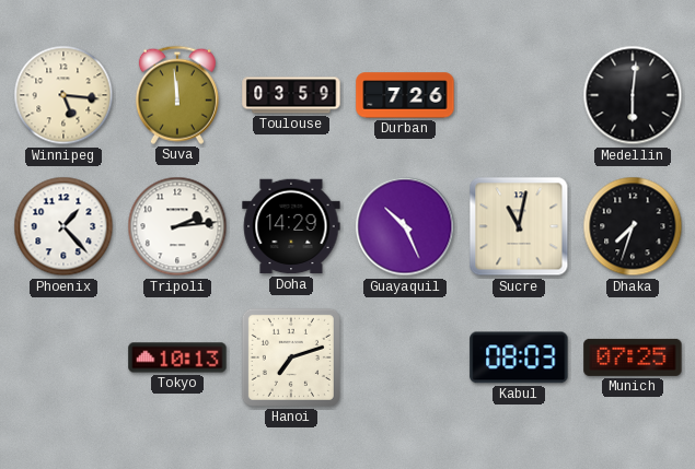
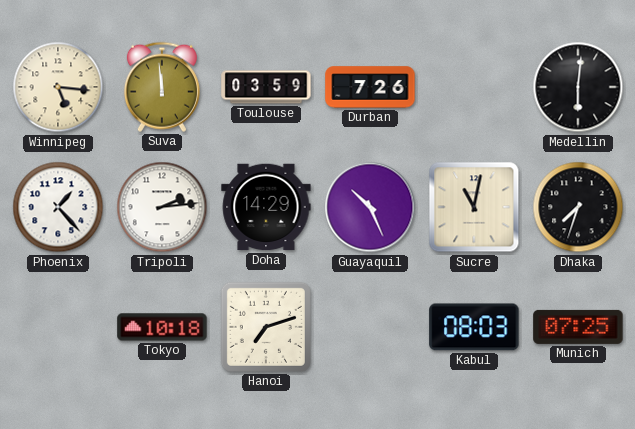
Tokyo: 10:13 -> 10:18
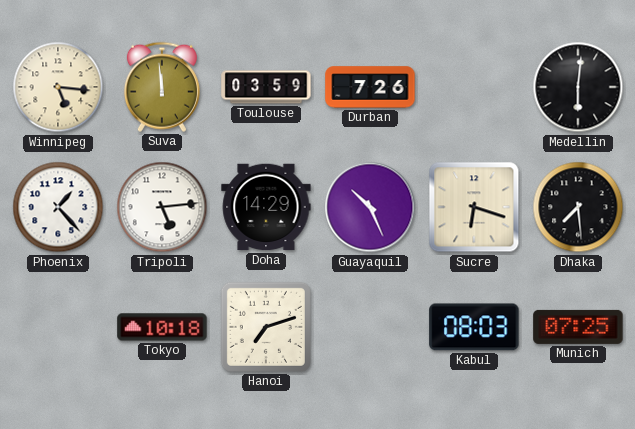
Tripoli: 2:14 -> 5:14
Sucre: 11:02 -> 6:18
Dhaka: 7:33 -> 7:29
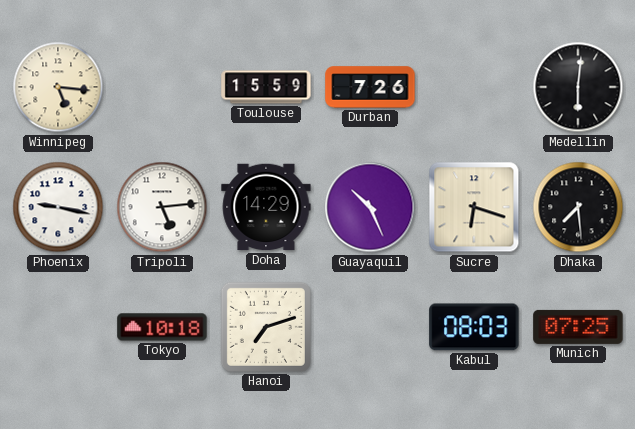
Suva: 11:59 -> none
Toulouse: 03:59 -> 15:59
Phoenix: 1:23 -> 9:17
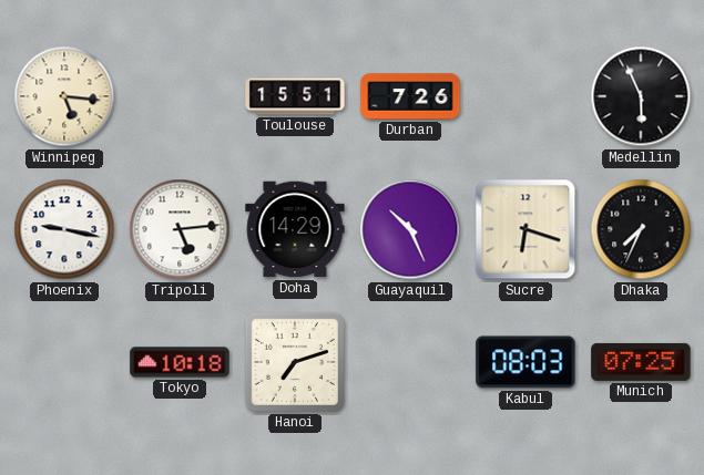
Toulouse: 15:59 -> 15:51
Medellin: 6:01 -> 5:56
Dhaka: 7:29 -> 7:34
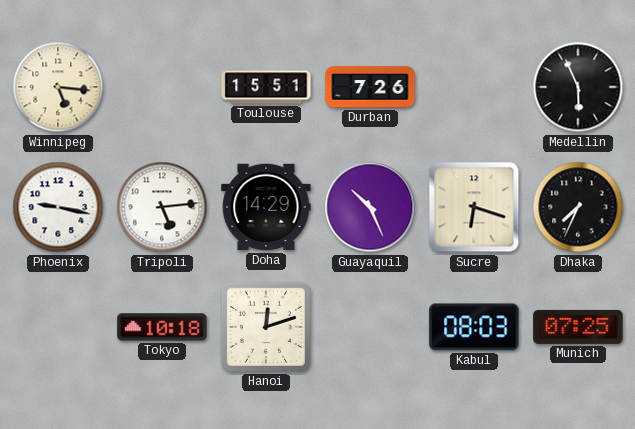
Hanoi: 7:12 -> 12:12
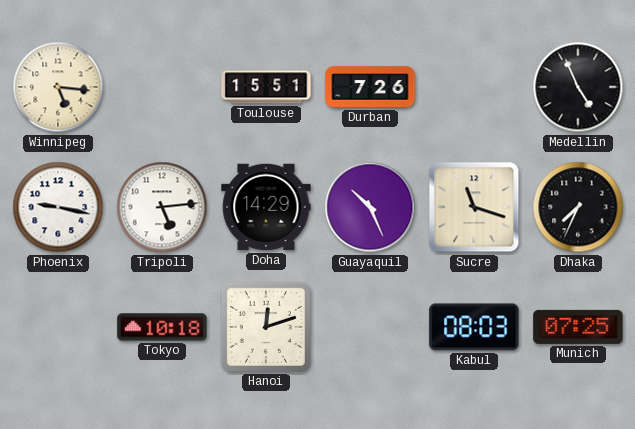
Medellin: 5:56 -> 4:56
Sucre: 6:18 -> 11:18
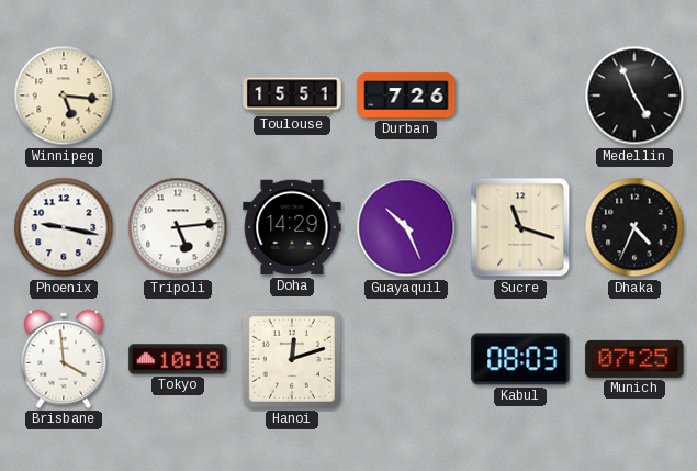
Dhaka: 7:34 -> 4:34
Brisbane: none -> 3:59
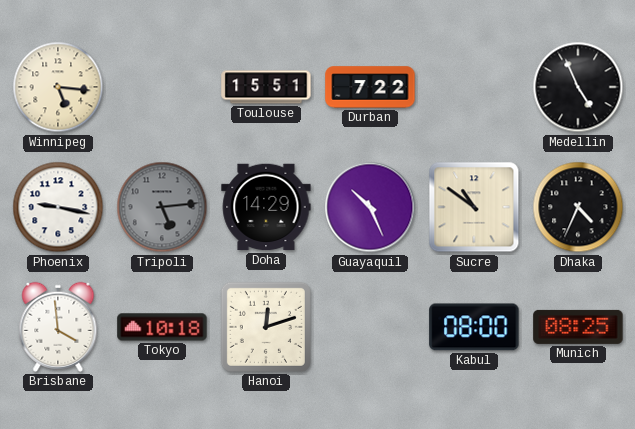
Durban: 7:26 -> 7:22
Tripoli dial: white -> grey
Sucre: 11:18 -> 10:51
Kabul: 08:03 -> 08:00
Munich: 07:25 -> 08:25
